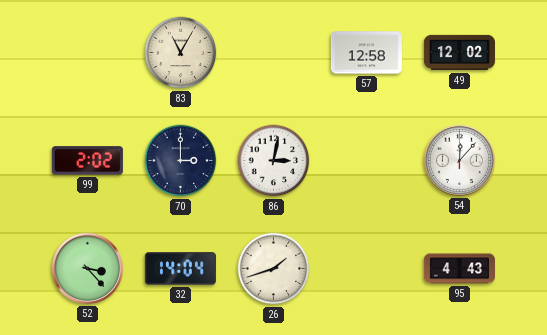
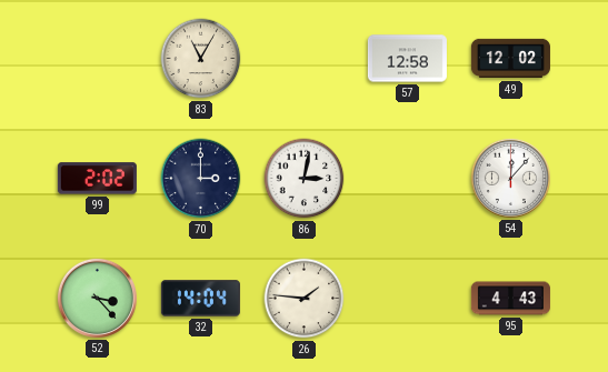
26: 1:42 -> 1:46
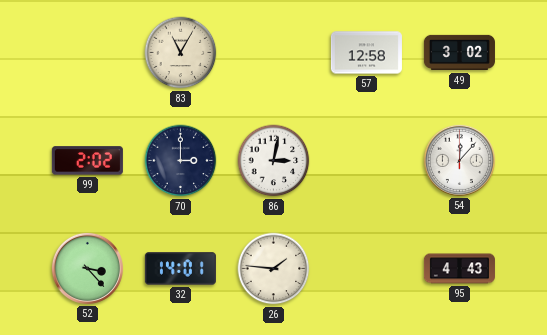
49: 12:02 -> 3:02
32: 14:04 -> 14:01
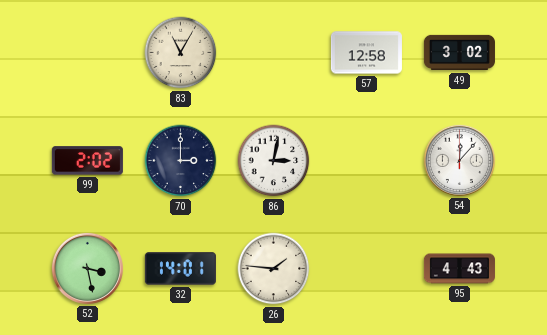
52: 3:23 -> 3:28
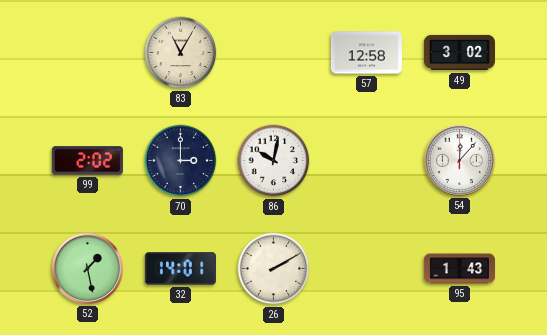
86: 3:02 -> 10:02
52: 3:28 -> 1:28
26: 1:46 -> 2:10
95: 4:43 -> 1:43
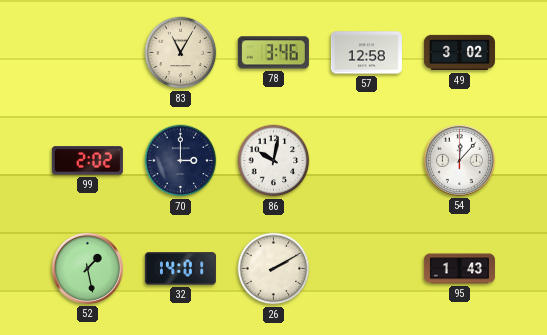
78: none -> 3:46
